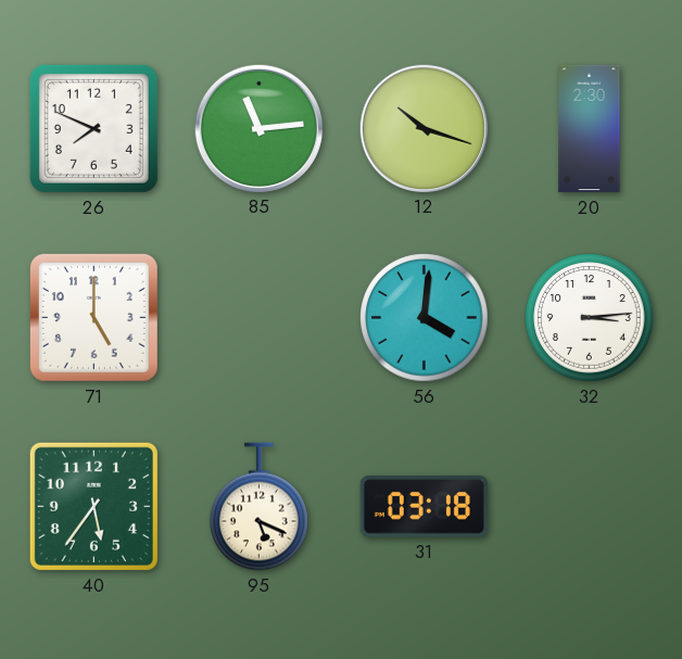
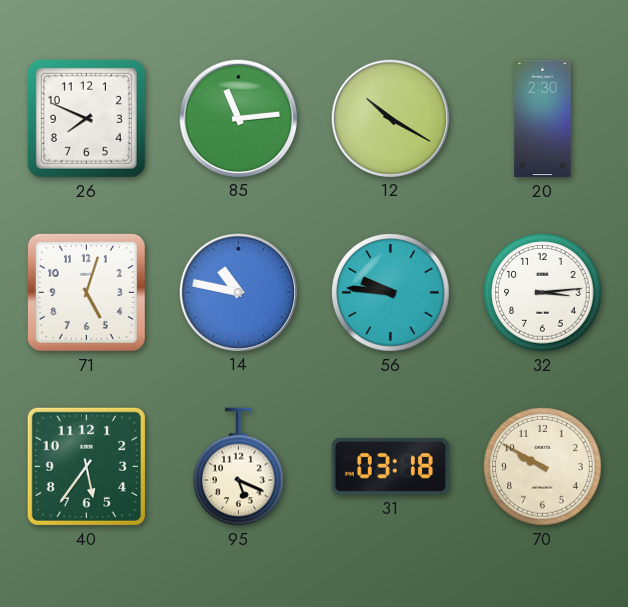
12: 10:18 -> 10:20
71: 5:00 -> 5:03
14: none -> 10:47
56: 4:01 -> 9:46
70: none -> 9:50
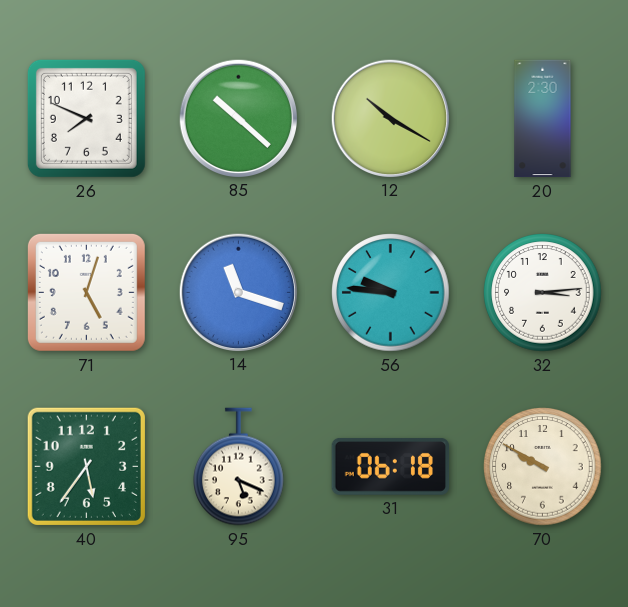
85: 11:14 -> 10:22
14: 10:47 -> 11:18
31: 03:18 -> 06:18
